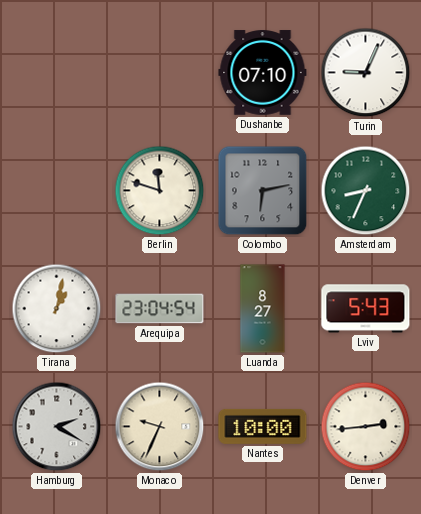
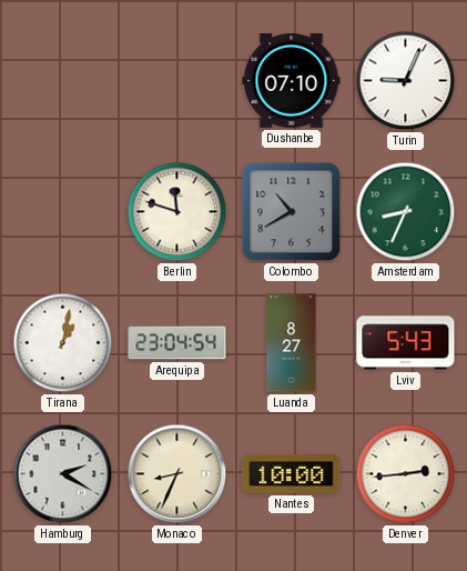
Colombo: 6:13 -> 10:40
Monaco: 9:34 -> 8:34
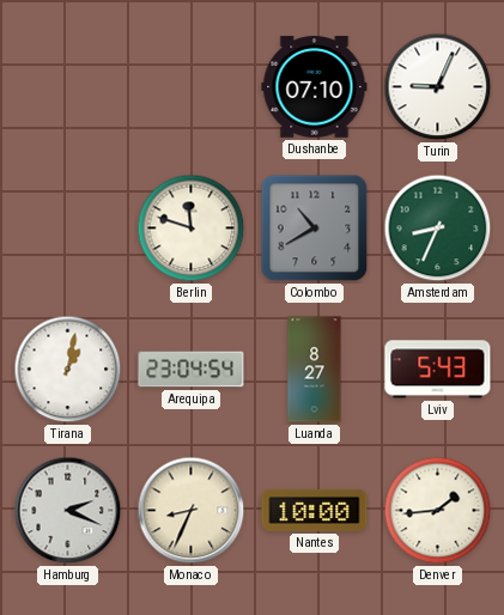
Hamburg: 2:20 -> 2:19
Denver: 2:44 -> 1:44
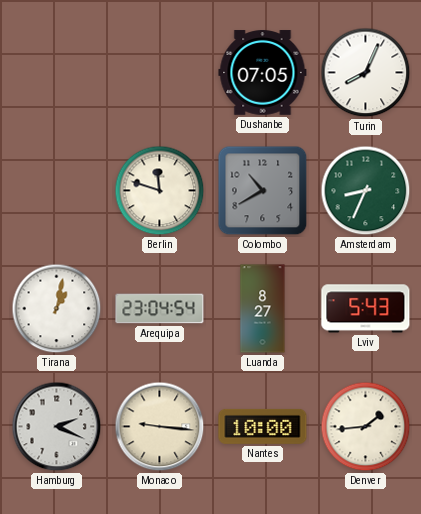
Dushanbe: 07:10 -> 07:05
Turin: 9:04 -> 8:04
Monaco: 8:34 -> 9:16
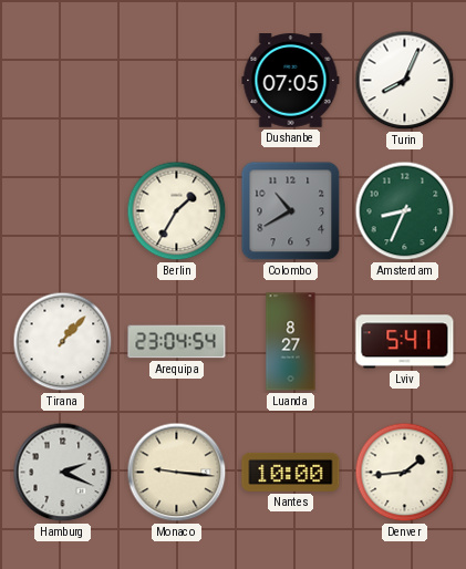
Berlin: 11:48 -> 1:35
Tirana: 1:02 -> 1:07
Lviv: 5:43 -> 5:41
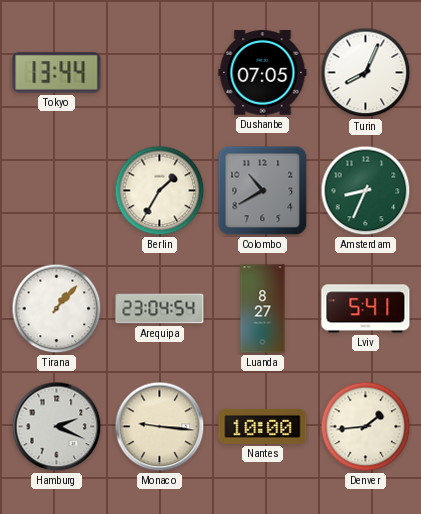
Tokyo: none -> 13:44
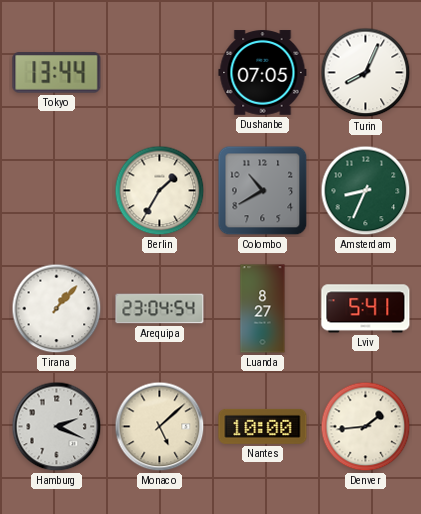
Monaco: 9:16 -> 5:08
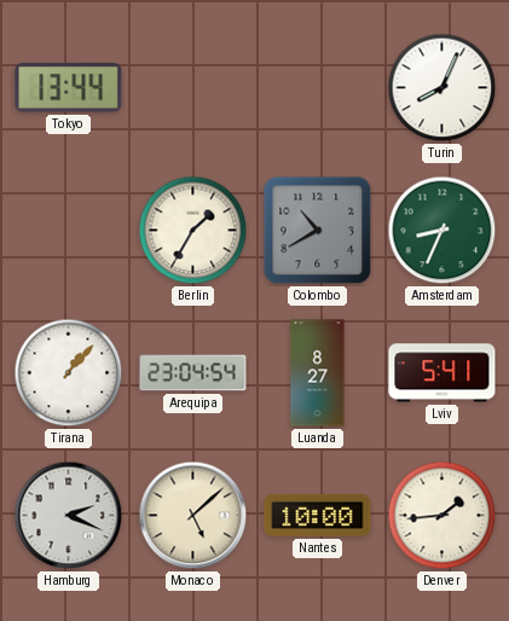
Dushanbe: 07:05 -> none
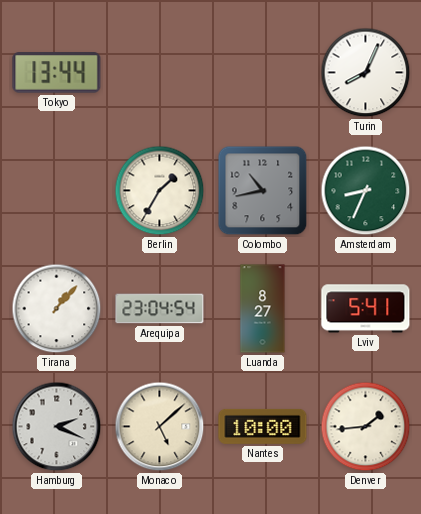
Colombo: 10:40 -> 10:43
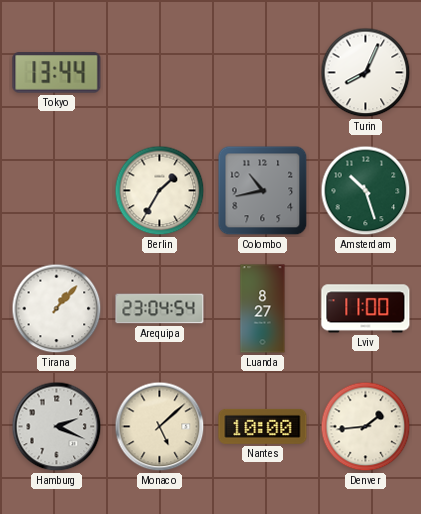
Amsterdam: 8:34 -> 10:27
Lviv: 5:41 -> 11:00
